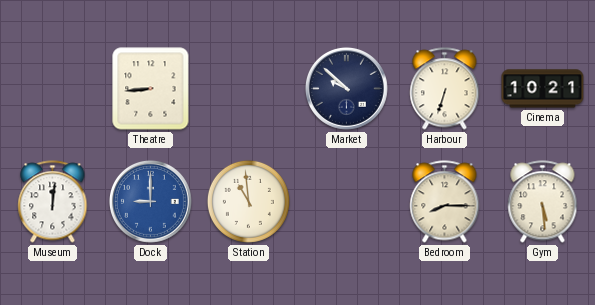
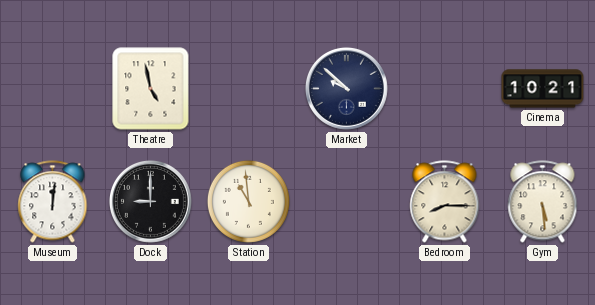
Theatre: 8:44 -> 4:58
Harbour: 6:33 -> none
Dock dial: blue -> black
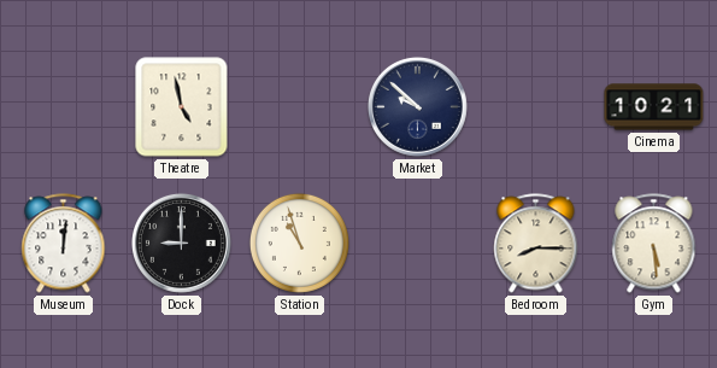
Station: 10:59 -> 10:57
